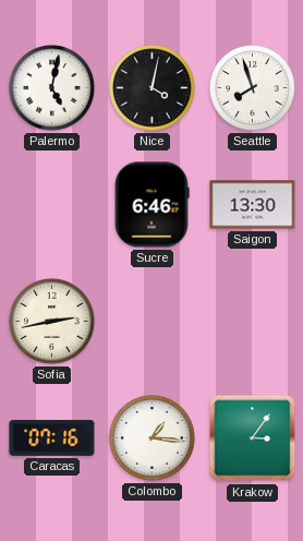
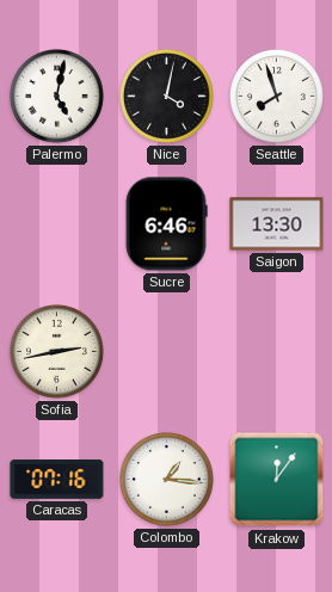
Krakow: 3:06 -> 12:06
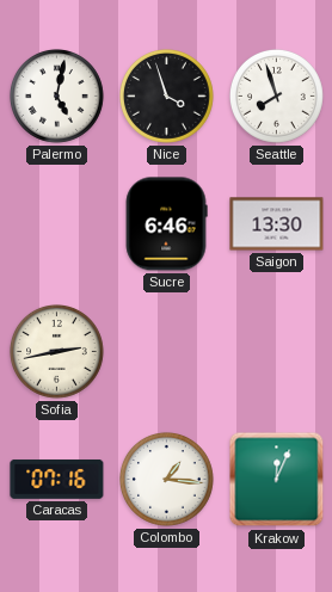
Nice: 4:02 -> 3:57
Krakow: 12:06 -> 12:04
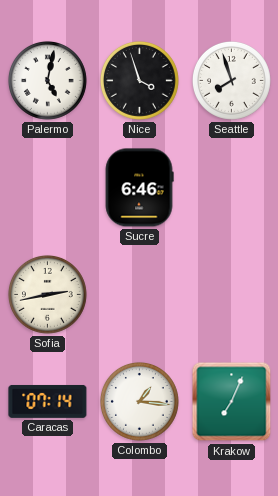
Saigon: 13:30 -> none
Caracas: 07:16 -> 07:14
Krakow: 12:04 -> 7:04
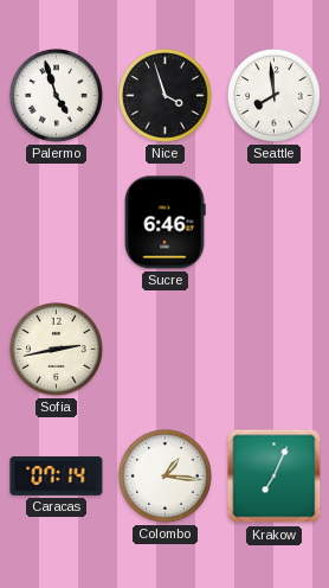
Palermo: 5:02 -> 4:57
Seattle: 7:57 -> 7:59
